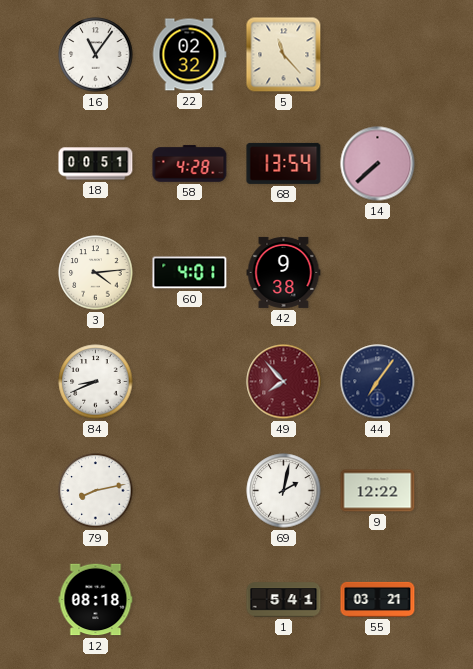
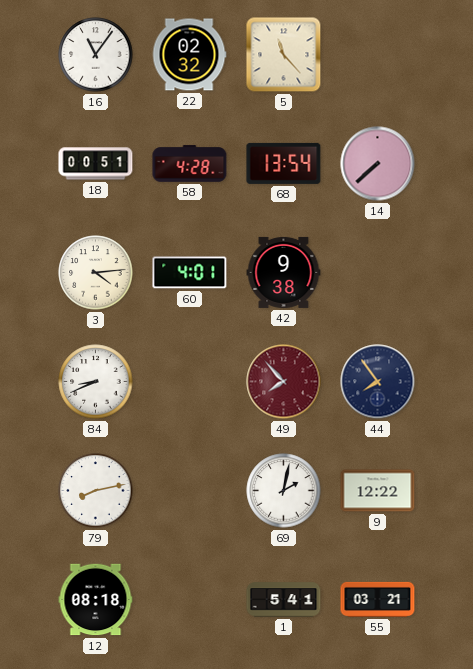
44: 7:06 -> 7:54
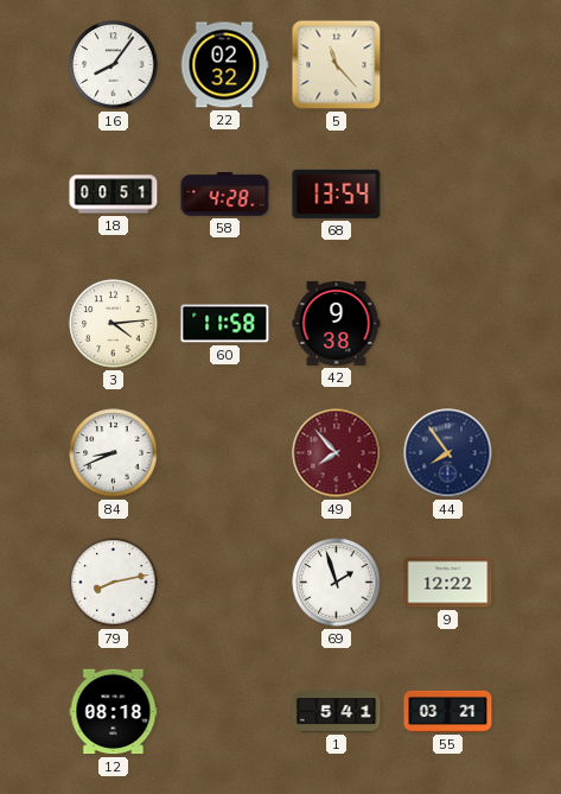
16: 11:06 -> 8:06
14: 7:38 -> none
60: 4:01 -> 11:58
69: 2:02 -> 1:57
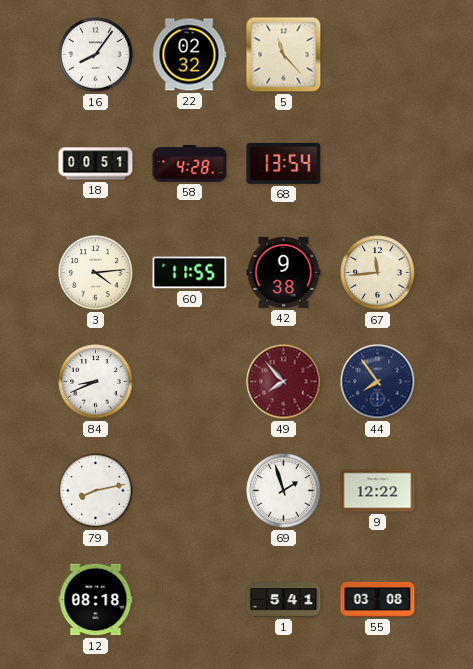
60: 11:58 -> 11:55
67: none -> 11:44
55: 03:21 -> 03:08
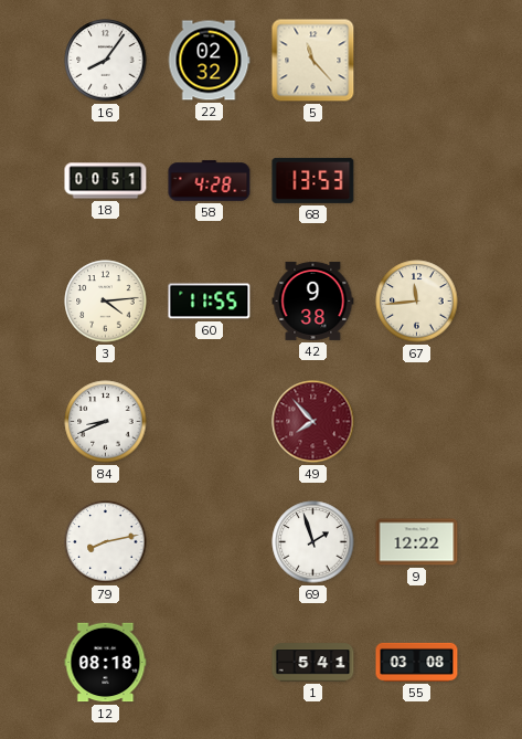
68: 13:54 -> 13:53
44: 7:54 -> none
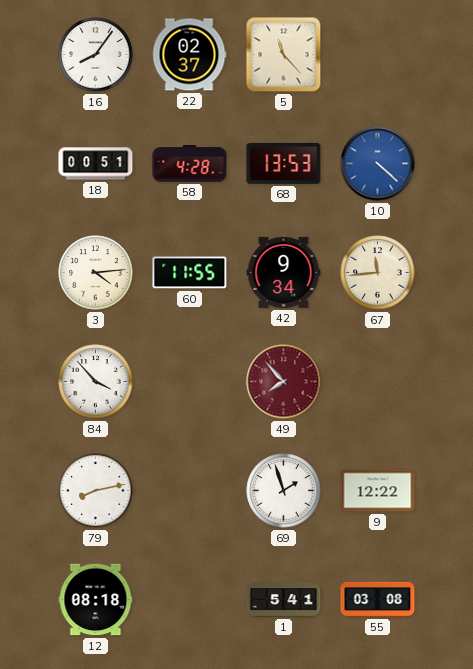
22: 02:32 -> 02:37
10: none -> 4:22
42: 9:38 -> 9:34
84: 8:41 -> 3:53
